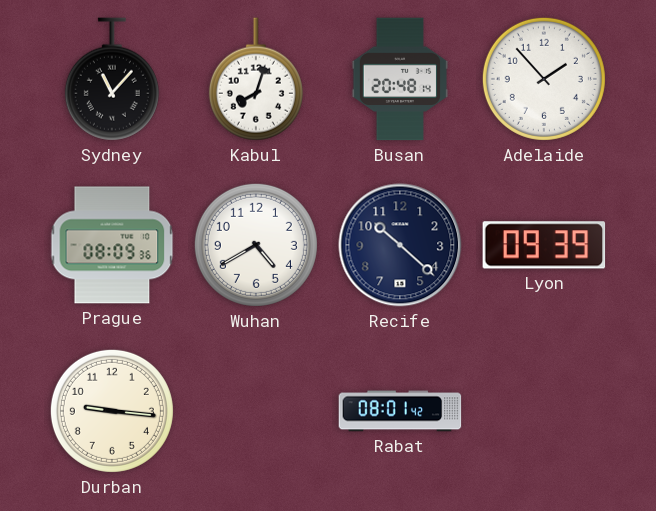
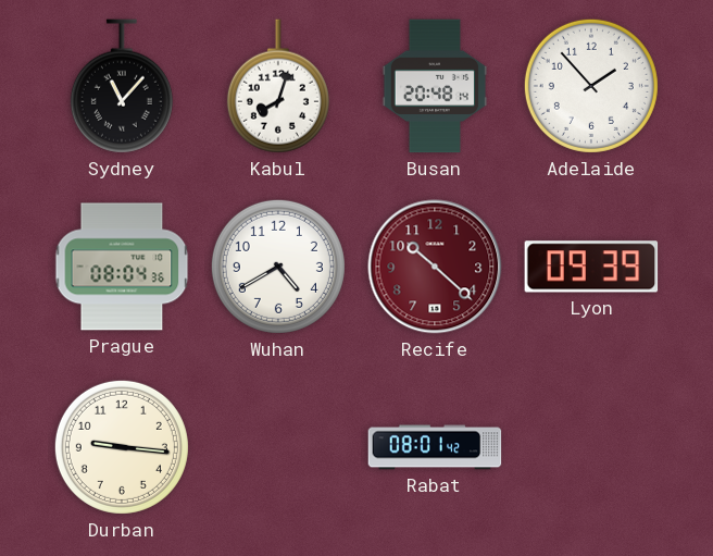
Prague: 08:09 -> 08:04
Recife dial: navy -> burgundy
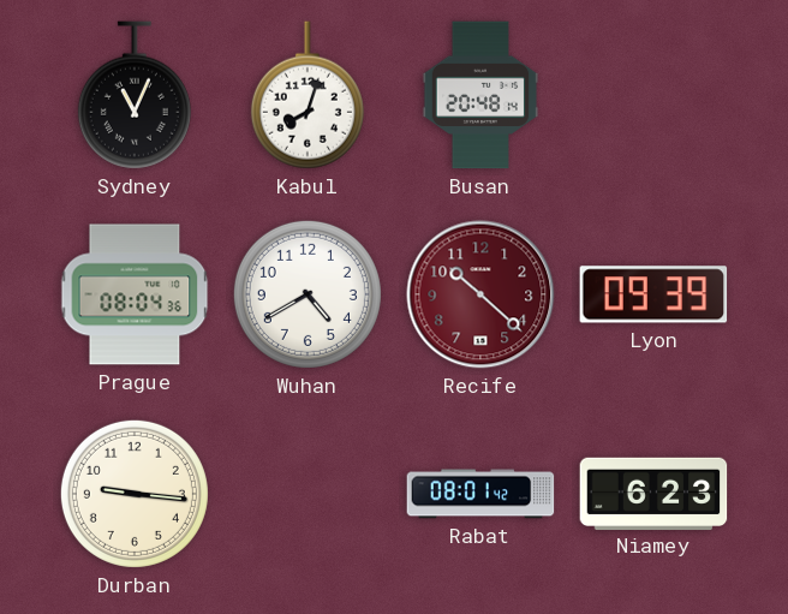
Sydney: 11:07 -> 11:04
Adelaide: 1:53 -> none
Niamey: none -> 6:23
